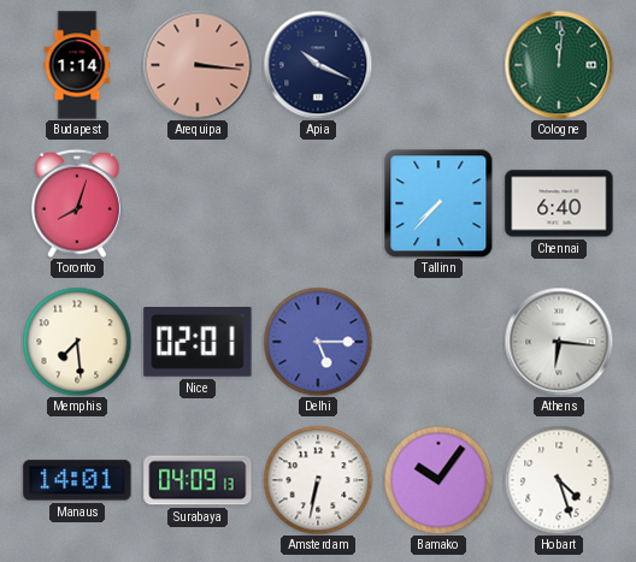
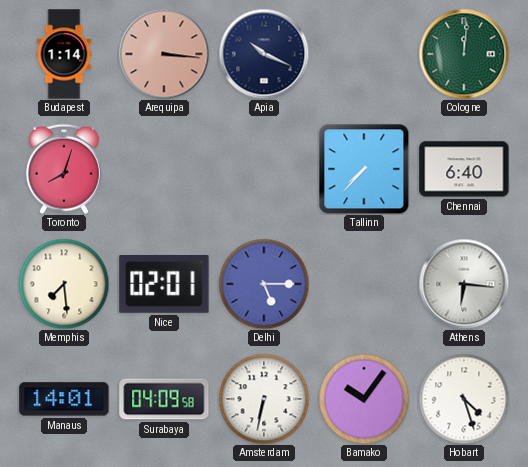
Surabaya: 04:09:13 -> 04:09:58
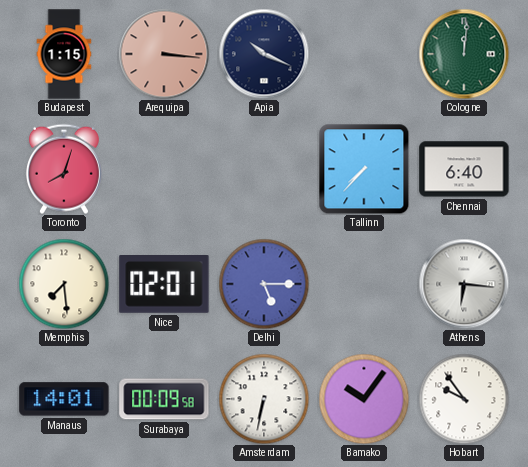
Budapest: 1:14 -> 1:15
Surabaya: 04:09 -> 00:09
Hobart: 4:27 -> 9:54
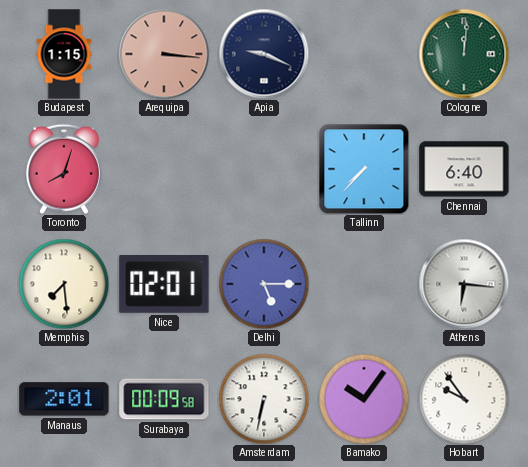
Apia: 10:19 -> 9:19
Manaus: 14:01 -> 2:01
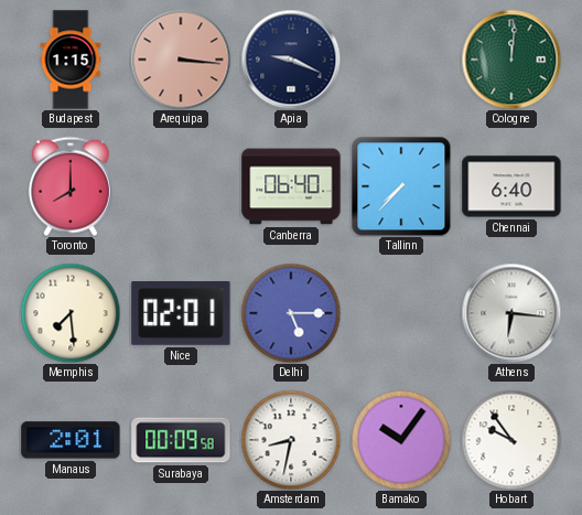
Toronto: 8:03 -> 8:00
Canberra: none -> 06:40
Amsterdam: 6:32 -> 8:32
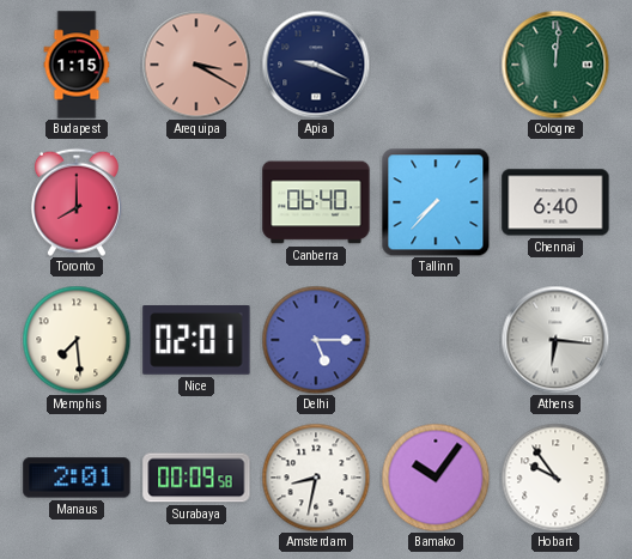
Arequipa: 3:16 -> 3:20
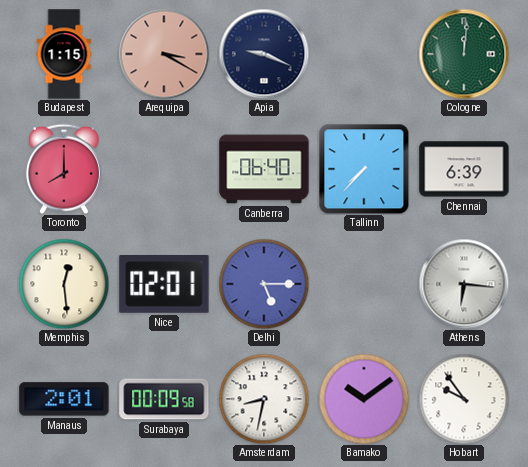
Chennai: 6:40 -> 6:39
Memphis: 7:29 -> 12:29
Bamako: 10:06 -> 10:09
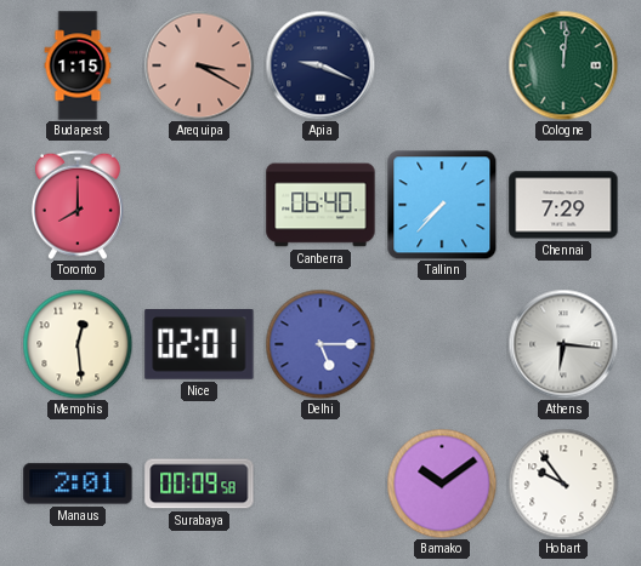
Chennai: 6:39 -> 7:29
Amsterdam: 8:32 -> none
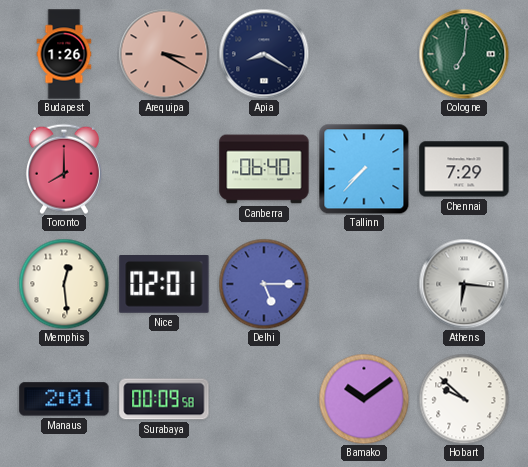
Budapest: 1:15 -> 1:26
Apia: 9:19 -> 8:20
Cologne: 12:01 -> 7:01
Hobart: 9:54 -> 9:52
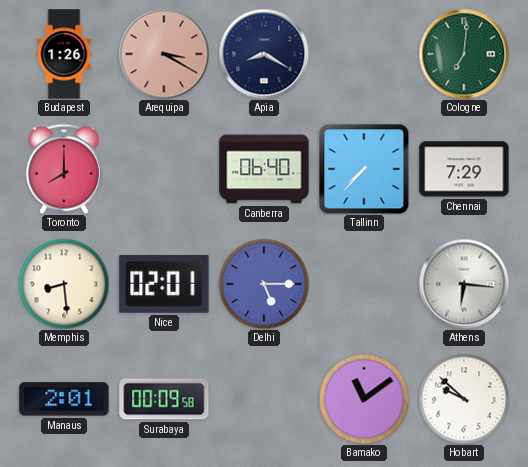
Memphis: 12:29 -> 8:29
Bamako: 10:09 -> 11:09
